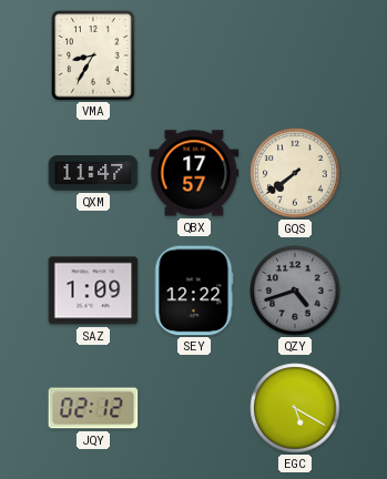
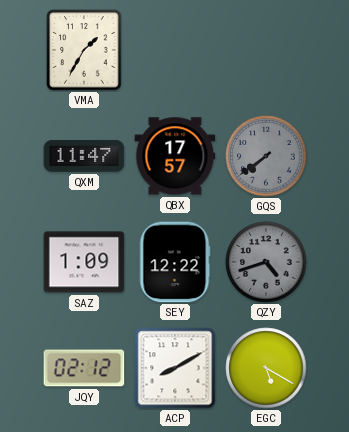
VMA: 8:35 -> 1:35
GQS dial: cream -> grey
ACP: none -> 8:10
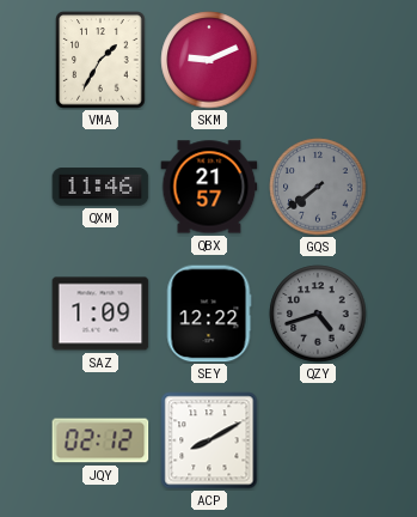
SKM: none -> 9:11
QXM: 11:47 -> 11:46
QBX: 17:57 -> 21:57
EGC: 5:20 -> none
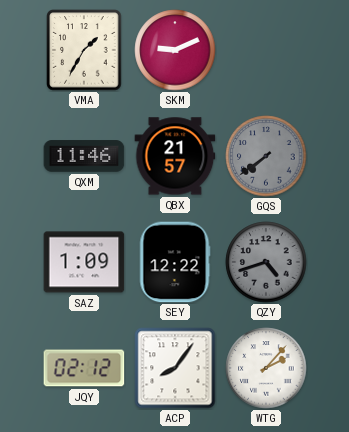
ACP: 8:10 -> 8:06
WTG: none -> 2:07
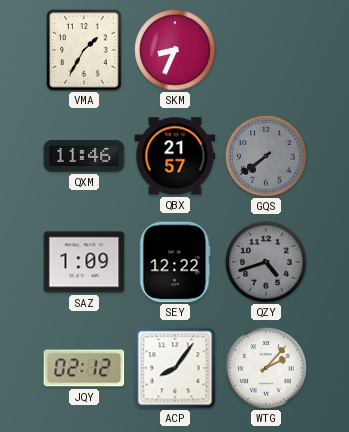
SKM: 9:11 -> 8:34
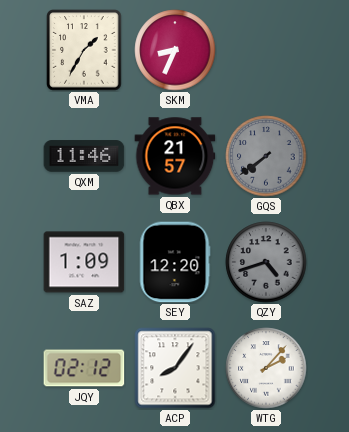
SEY: 12:22 -> 12:20
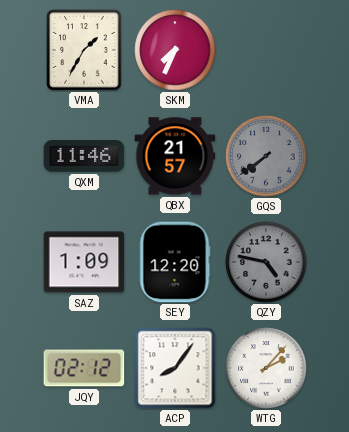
SKM: 8:34 -> 7:34
QZY: 4:42 -> 4:47
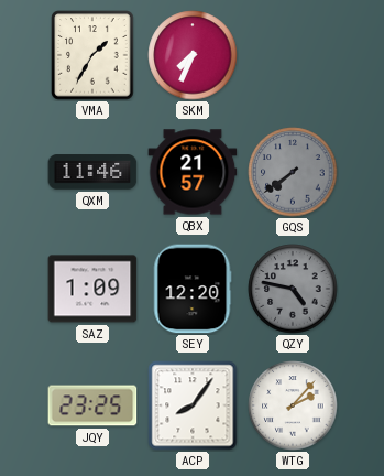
JQY: 02:12 -> 23:25
